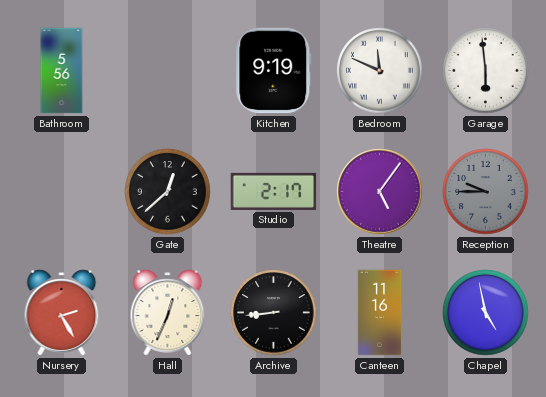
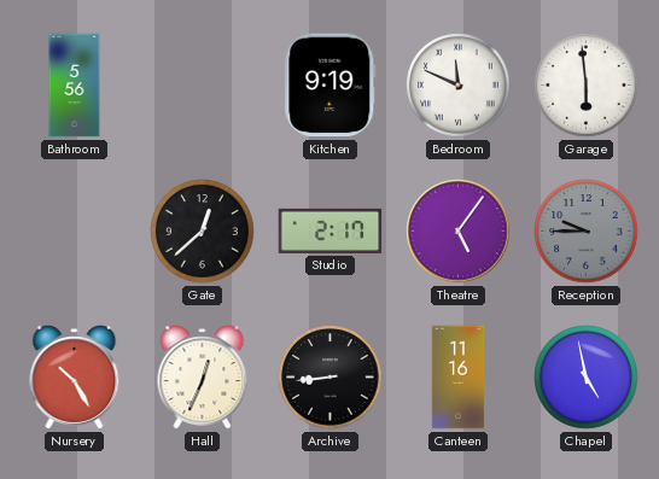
Nursery: 2:25 -> 10:25
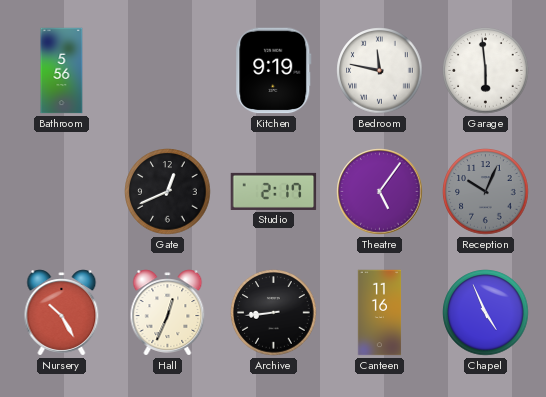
Bedroom: 11:49 -> 11:47
Gate: 12:38 -> 12:41
Reception: 9:45 -> 10:04
Chapel: 4:58 -> 4:56
